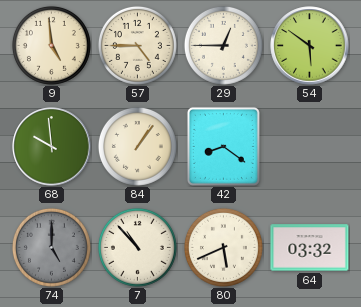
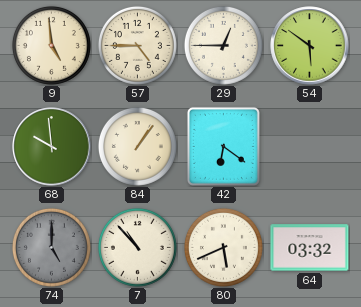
42: 8:21 -> 6:21
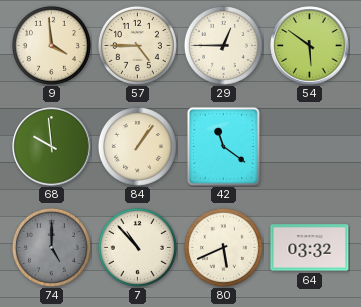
9: 4:59 -> 3:59
42: 6:21 -> 11:21
